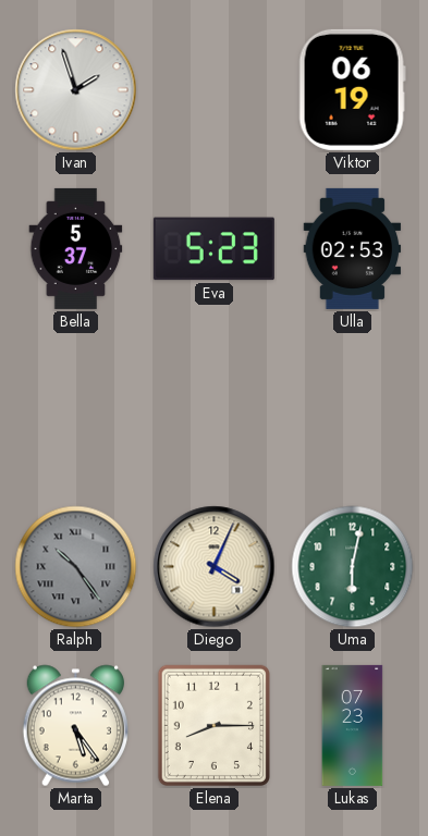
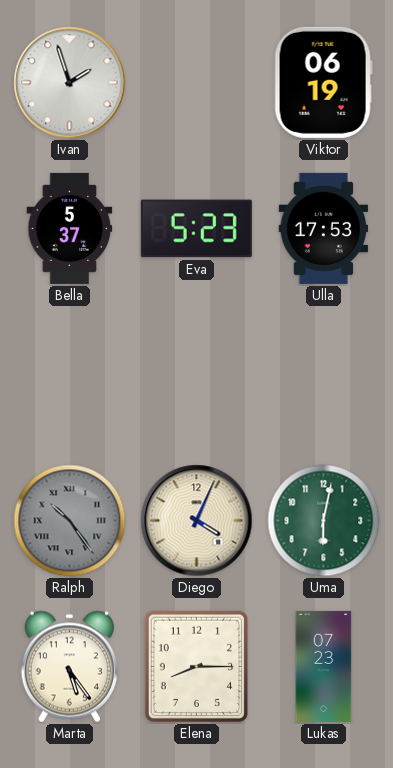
Ulla: 02:53 -> 17:53
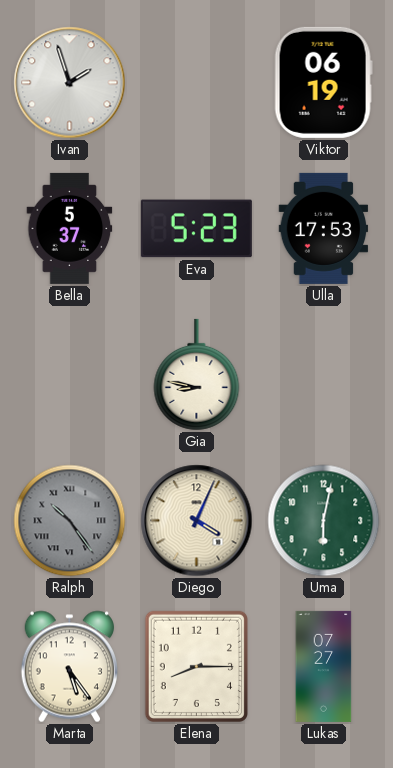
Gia: none -> 8:47
Lukas: 07:23 -> 07:27
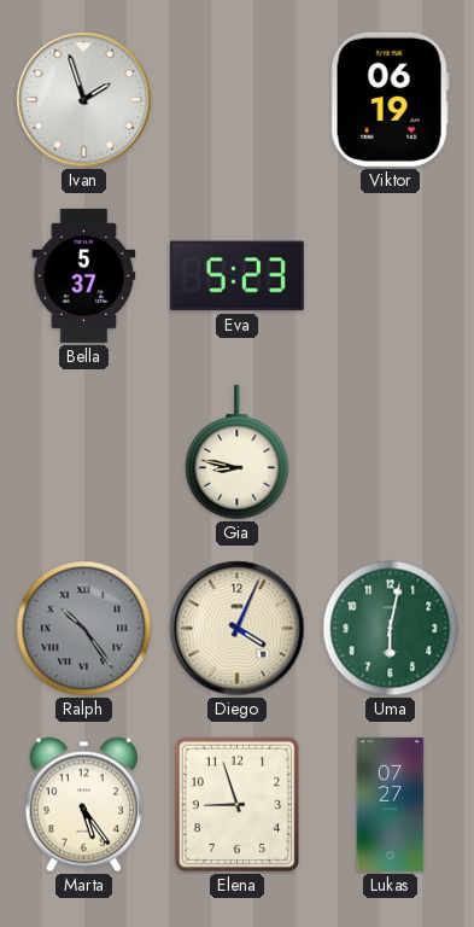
Ulla: 17:53 -> none
Elena: 8:15 -> 8:57
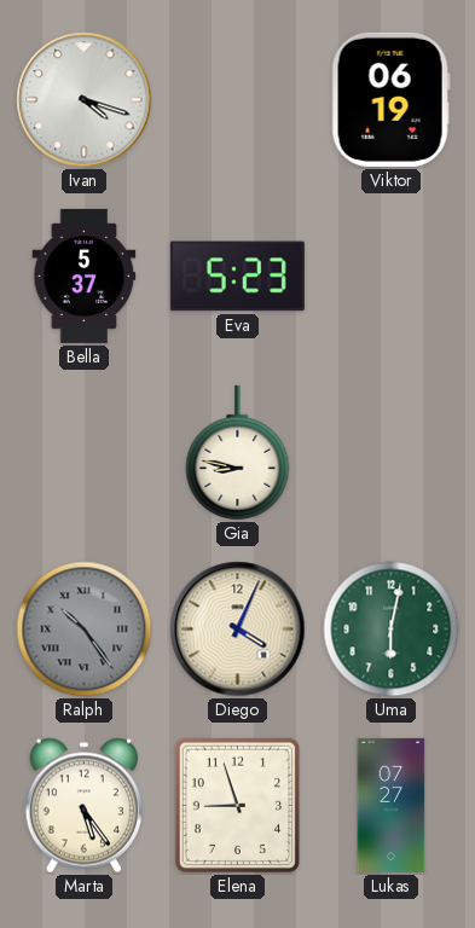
Ivan: 1:57 -> 4:18
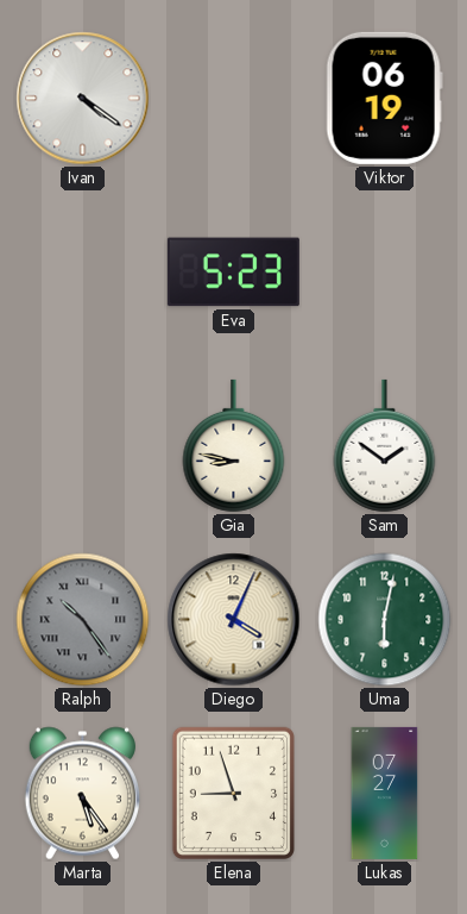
Ivan: 4:18 -> 4:21
Bella: 5:37 -> none
Sam: none -> 1:51
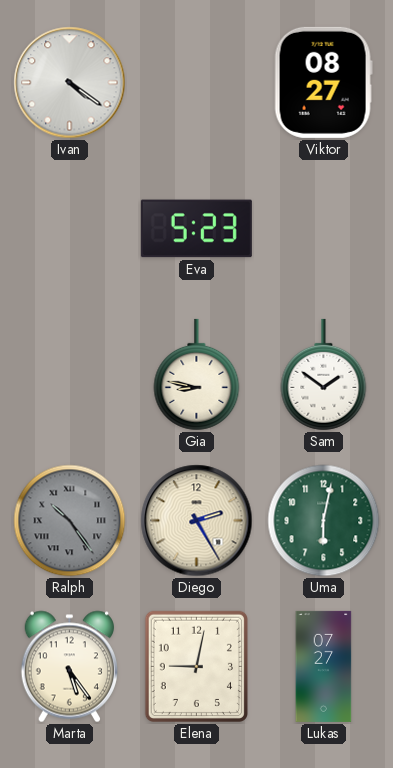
Viktor: 06:19 -> 08:27
Diego: 4:04 -> 2:25
Elena: 8:57 -> 9:02
